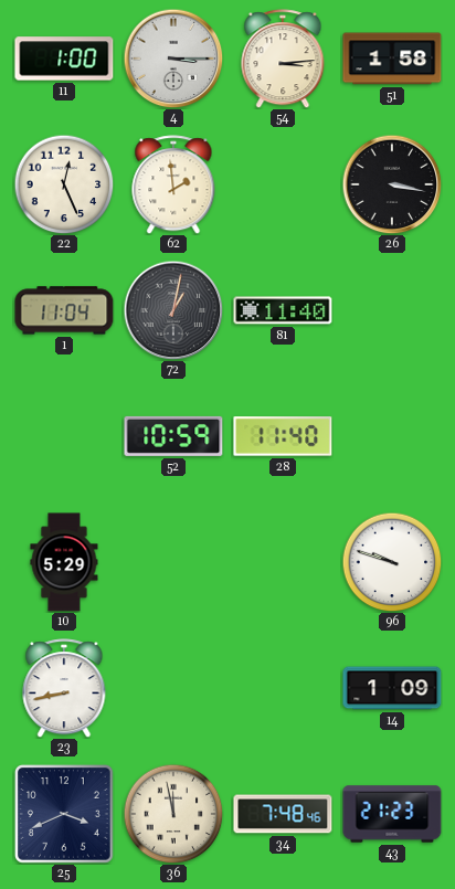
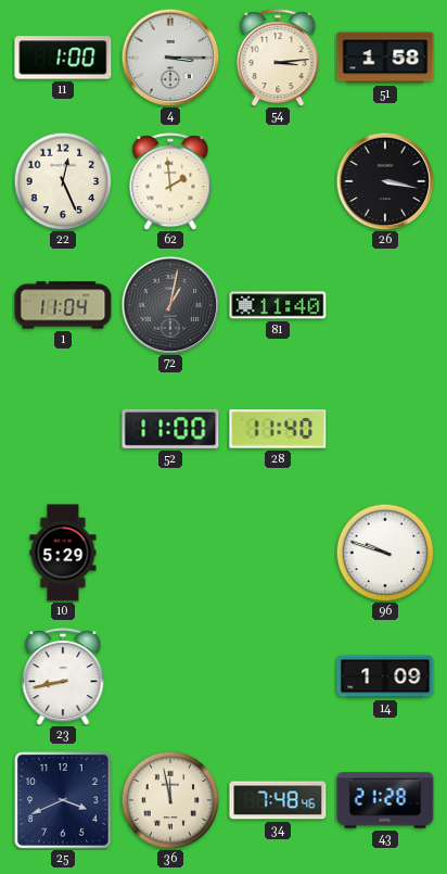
52: 10:59 -> 11:00
43: 21:23 -> 21:28
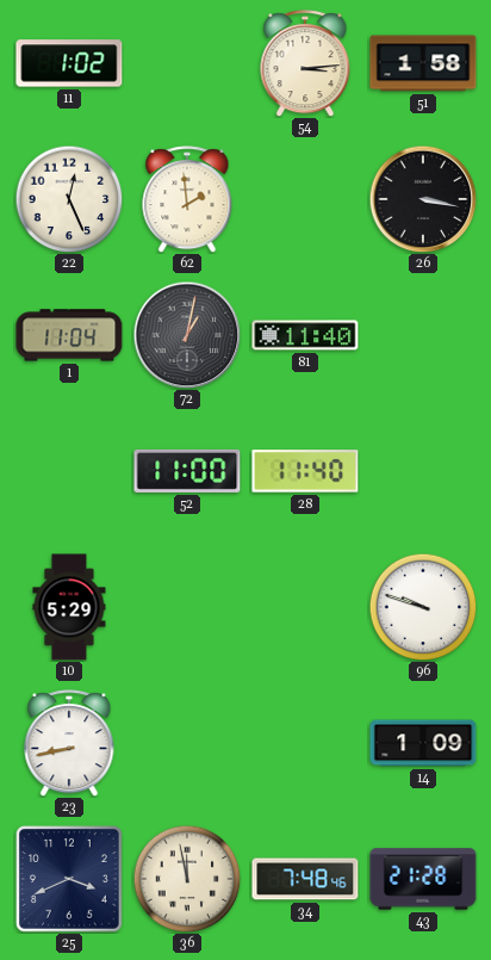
11: 1:00 -> 1:02
4: 3:15 -> none
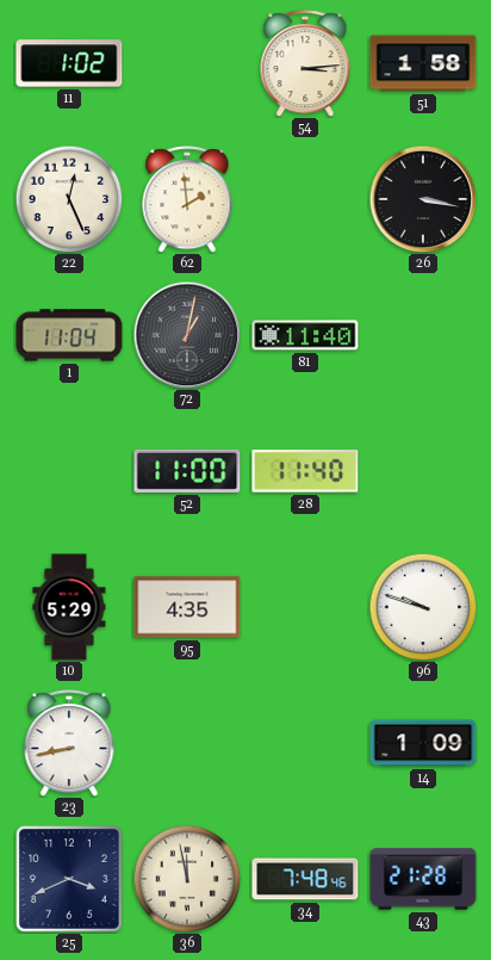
95: none -> 4:35
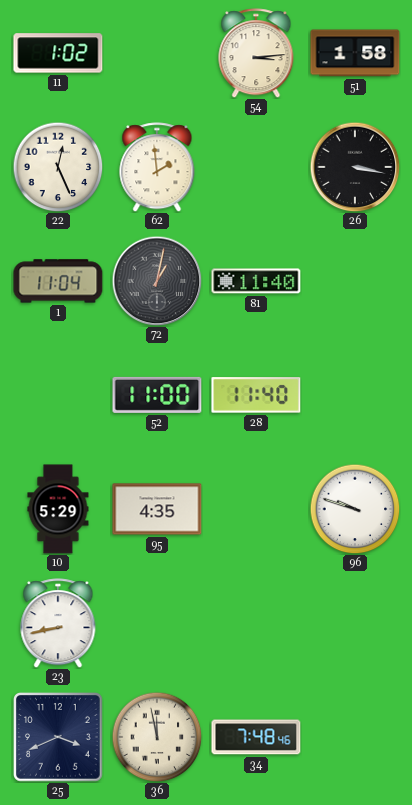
14: 1:09 -> none
43: 21:28 -> none
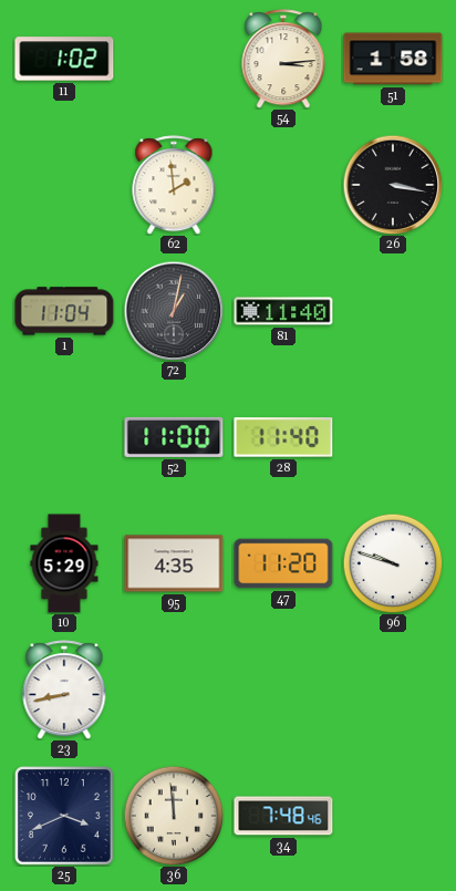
22: 12:26 -> none
47: none -> 11:20
36: 11:58 -> 11:59
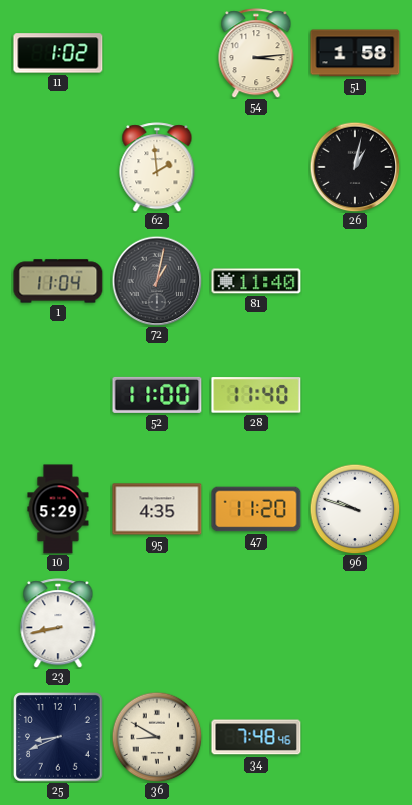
26: 3:17 -> 1:02
25: 3:41 -> 8:41
36: 11:59 -> 8:50
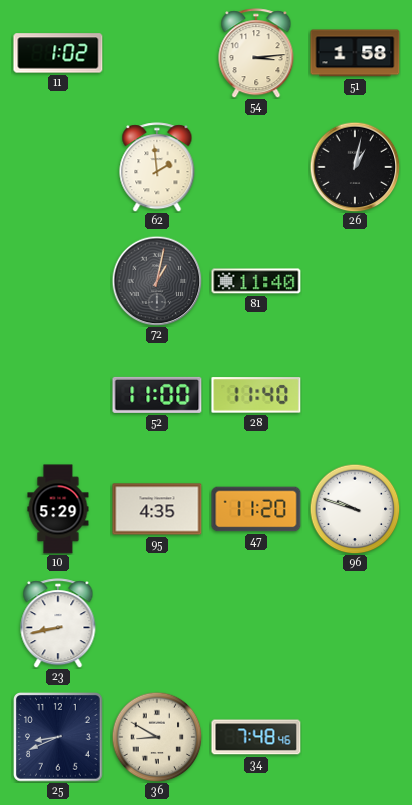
1: 11:04 -> none
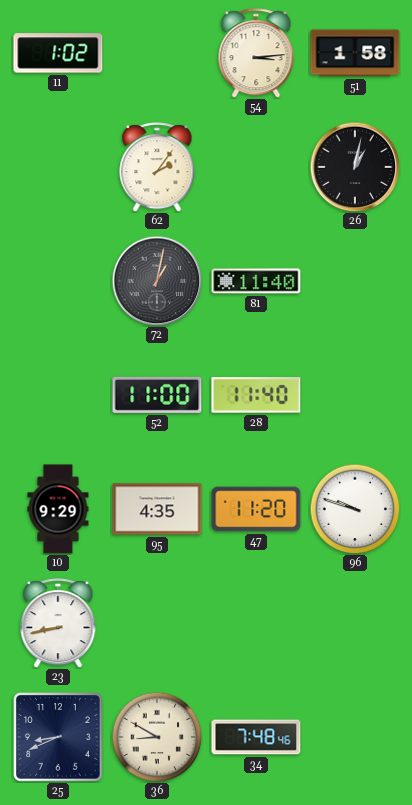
62: 1:59 -> 2:06
10: 5:29 -> 9:29
